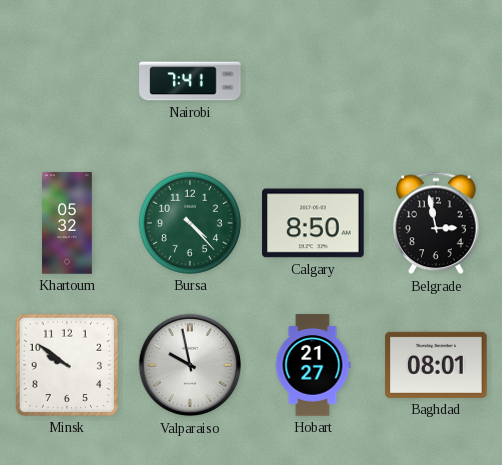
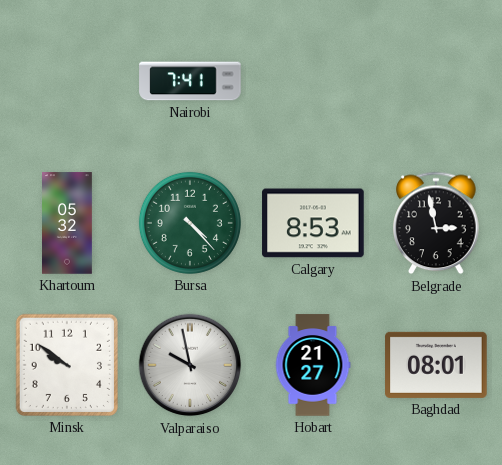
Calgary: 8:50 -> 8:53
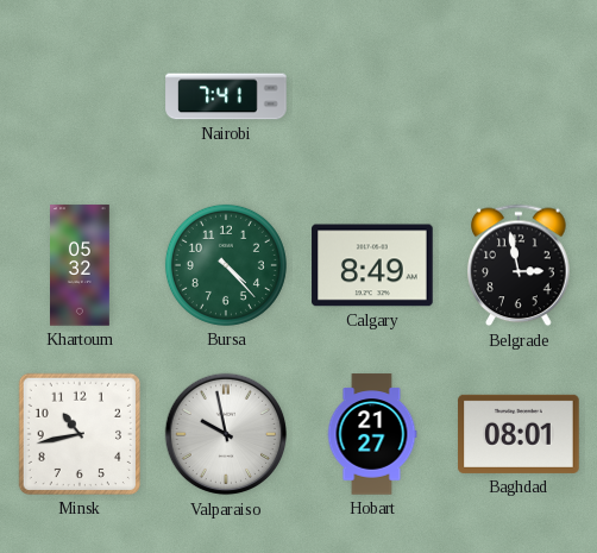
Calgary: 8:53 -> 8:49
Minsk: 9:51 -> 10:43
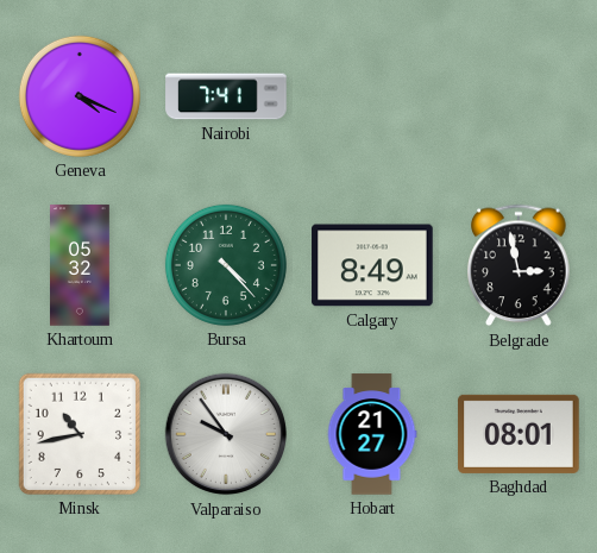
Geneva: none -> 4:19
Valparaiso: 9:58 -> 9:54
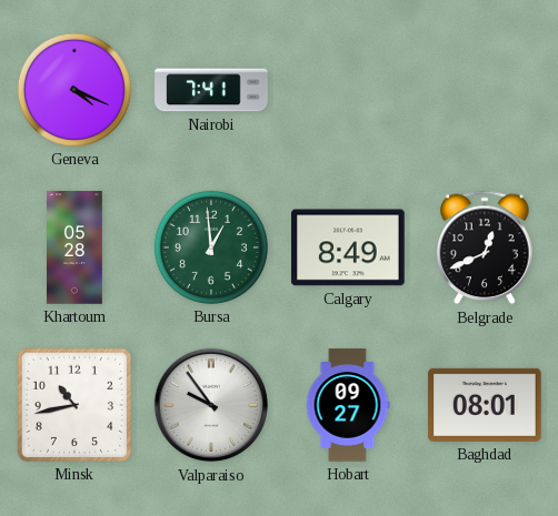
Khartoum: 05:32 -> 05:28
Bursa: 4:23 -> 12:59
Belgrade: 2:58 -> 12:41
Hobart: 21:27 -> 09:27
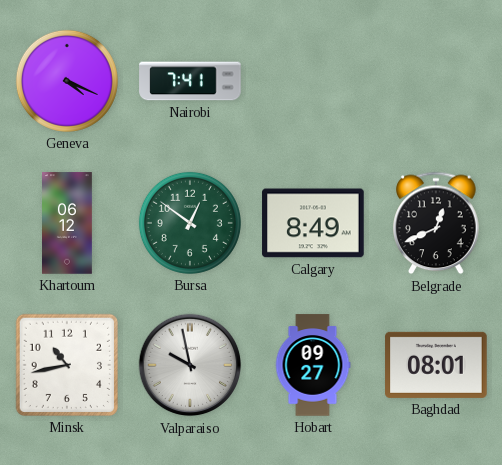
Khartoum: 05:28 -> 06:12
Bursa: 12:59 -> 12:51
Valparaiso: 9:54 -> 9:58
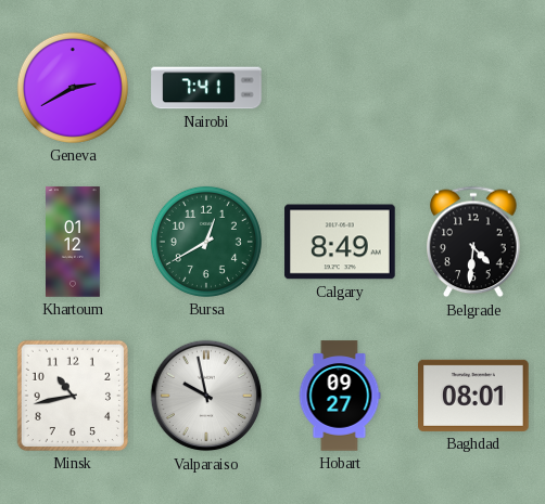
Geneva: 4:19 -> 2:40
Khartoum: 06:12 -> 01:12
Bursa: 12:51 -> 12:40
Belgrade: 12:41 -> 4:31
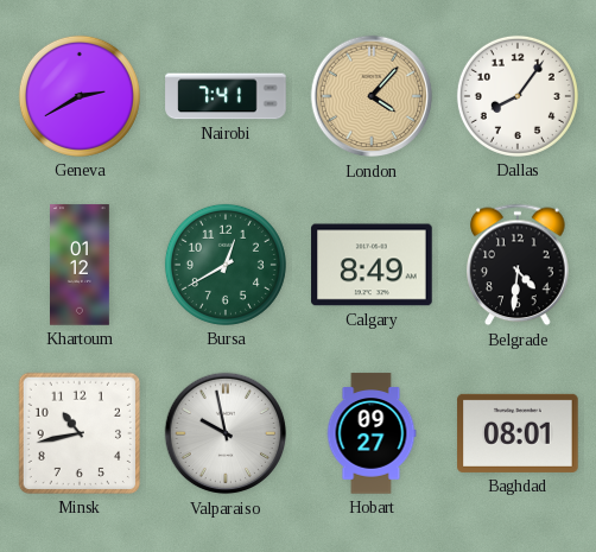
London: none -> 4:07
Dallas: none -> 8:06
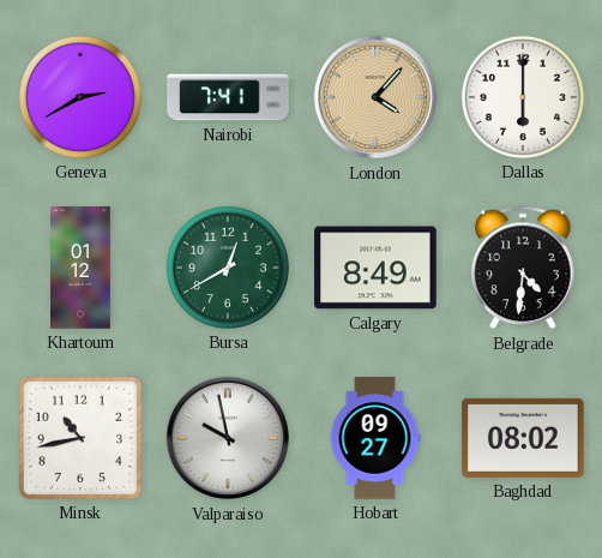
Dallas: 8:06 -> 6:00
Baghdad: 08:01 -> 08:02
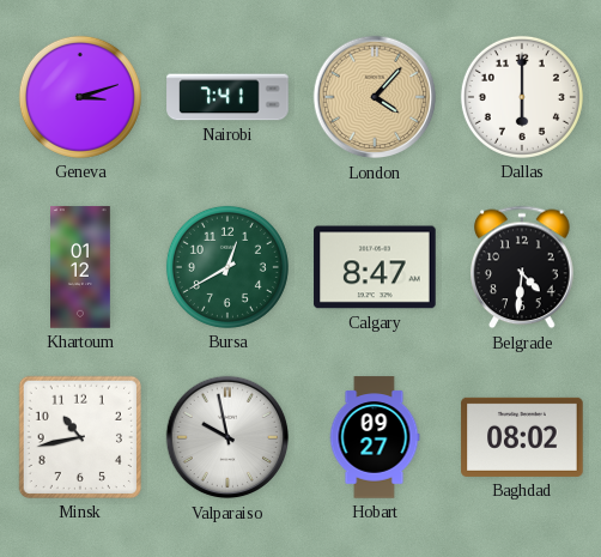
Geneva: 2:40 -> 3:12
Calgary: 8:49 -> 8:47
